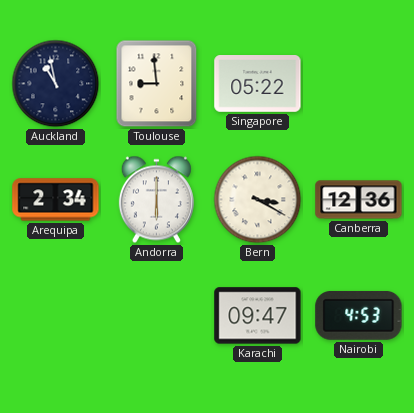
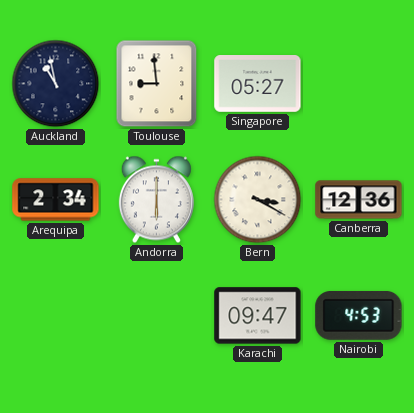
Singapore: 05:22 -> 05:27
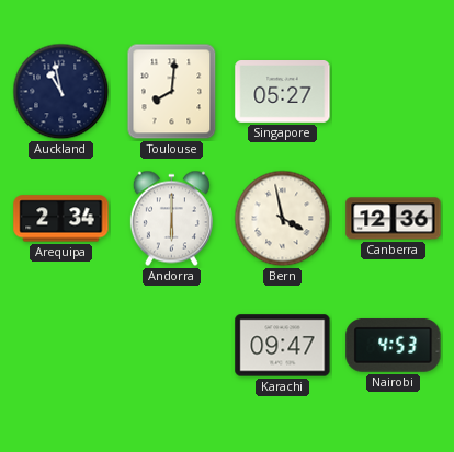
Toulouse: 8:59 -> 8:01
Bern: 3:20 -> 3:58
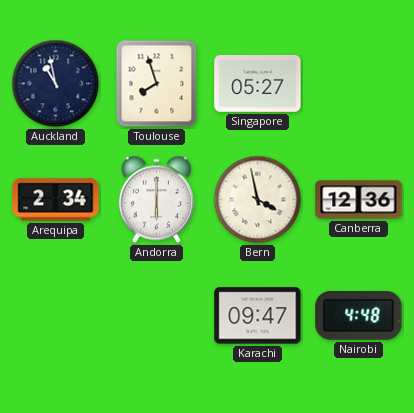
Toulouse: 8:01 -> 7:57
Nairobi: 4:53 -> 4:48
